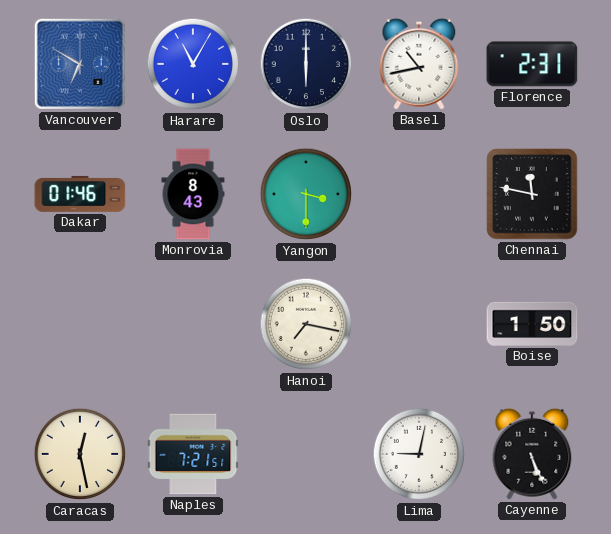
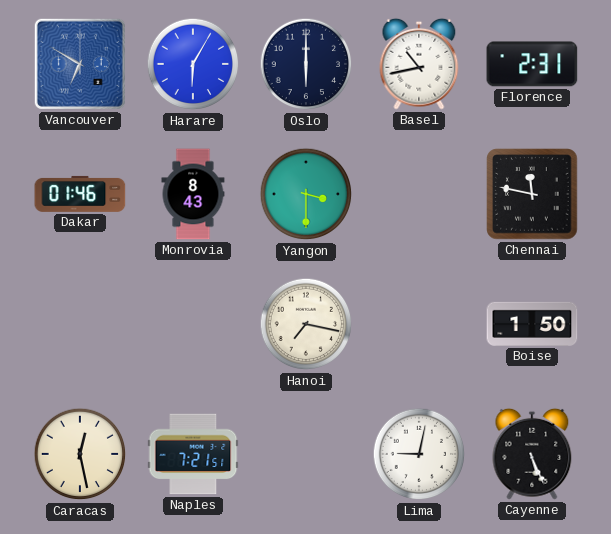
Harare: 11:05 -> 6:05
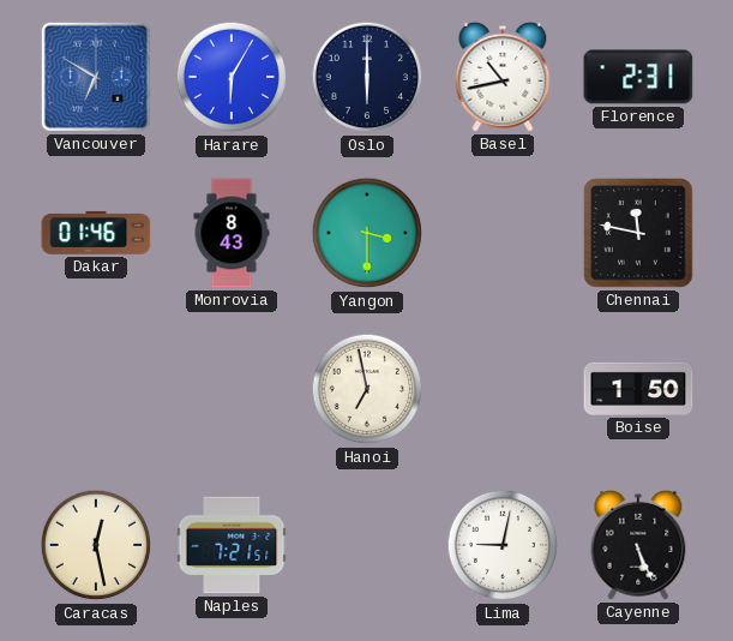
Hanoi: 7:17 -> 6:58
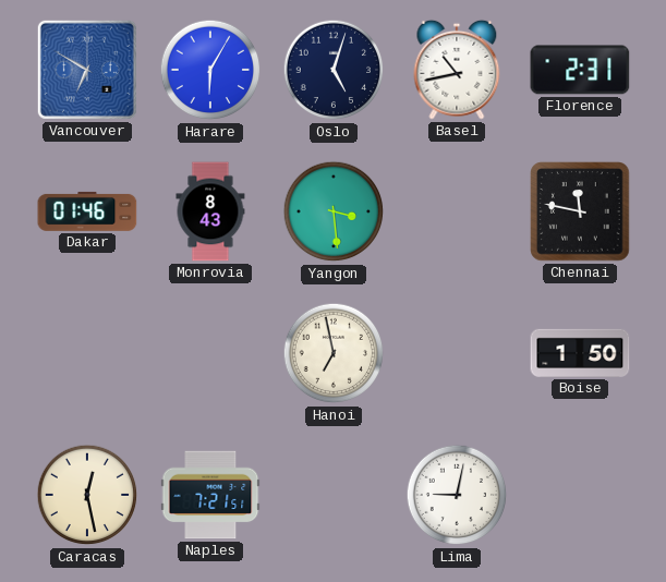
Oslo: 6:00 -> 5:03
Yangon: 3:30 -> 3:29
Cayenne: 5:26 -> none
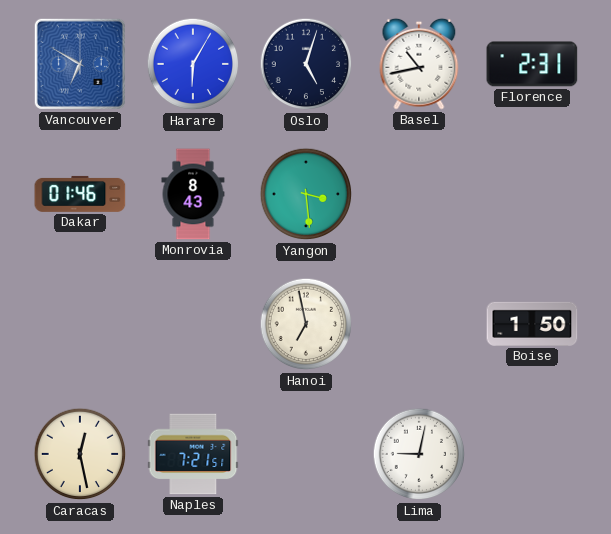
Chennai: 11:47 -> none
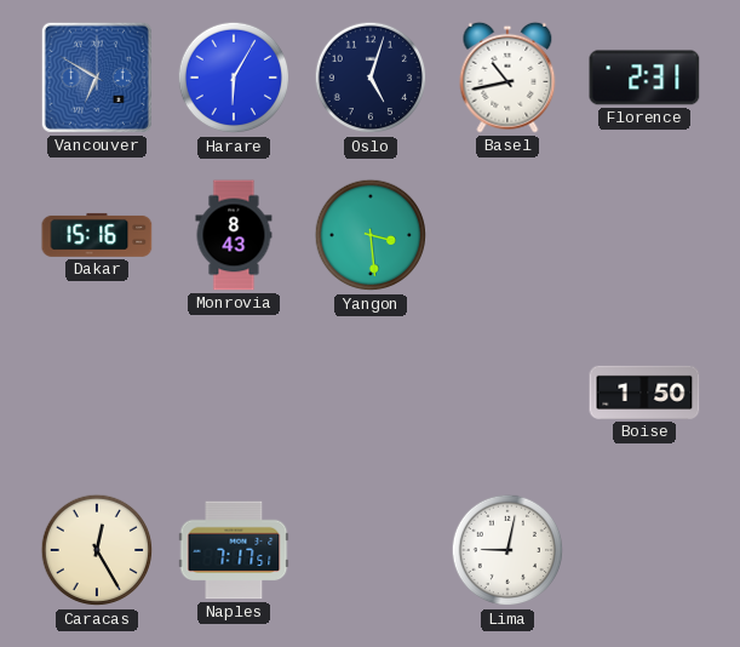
Dakar: 01:46 -> 15:16
Hanoi: 6:58 -> none
Caracas: 12:28 -> 12:25
Naples: 7:21 -> 7:17
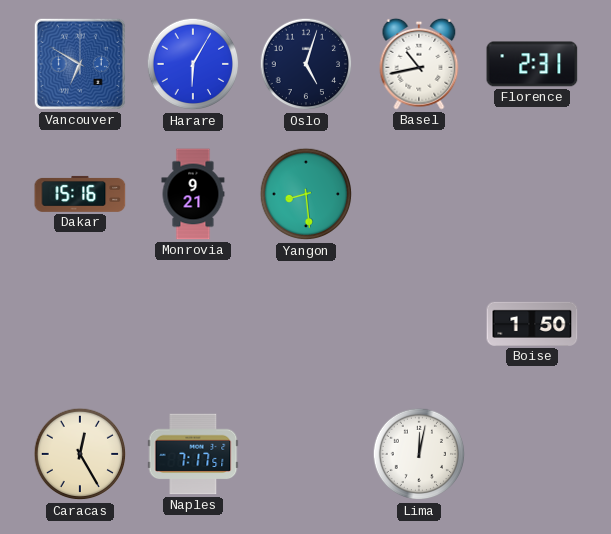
Monrovia: 8:43 -> 9:21
Yangon: 3:29 -> 8:29
Lima: 9:02 -> 12:02
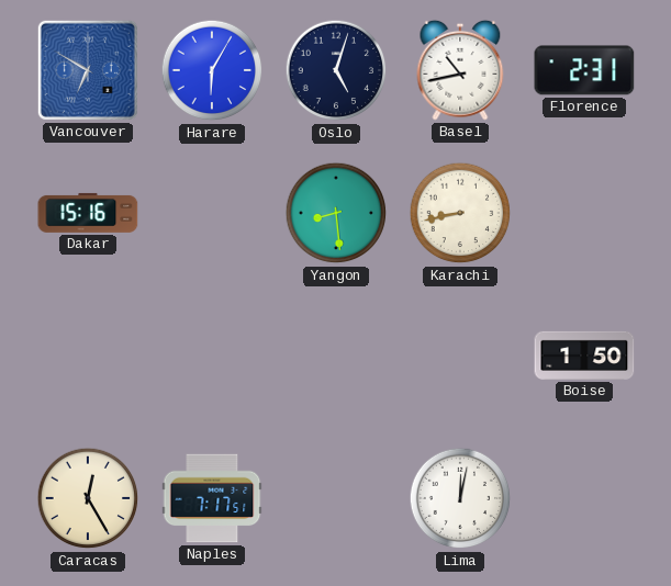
Monrovia: 9:21 -> none
Karachi: none -> 8:43
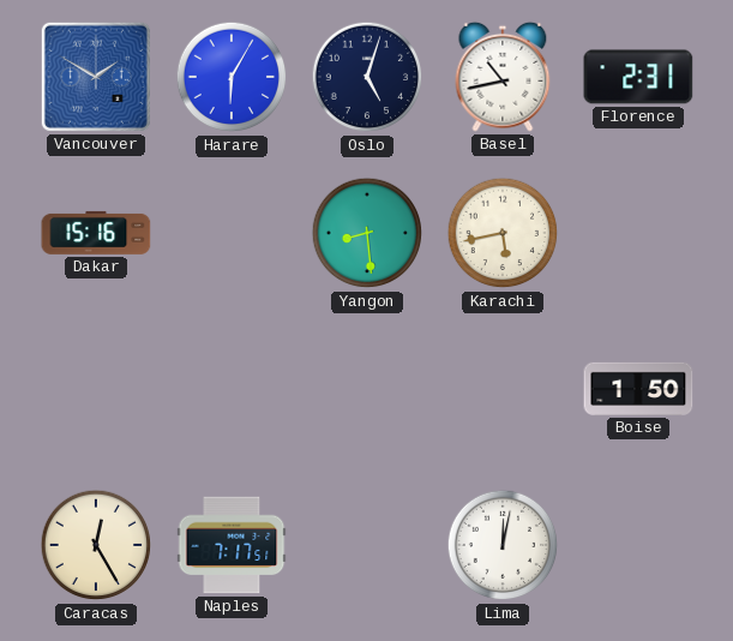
Vancouver: 6:50 -> 1:50
Karachi: 8:43 -> 5:43
